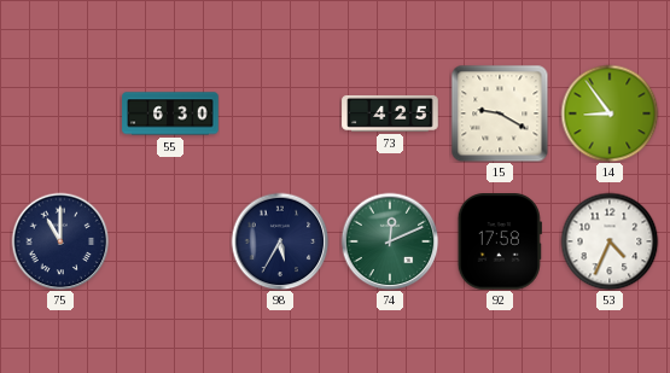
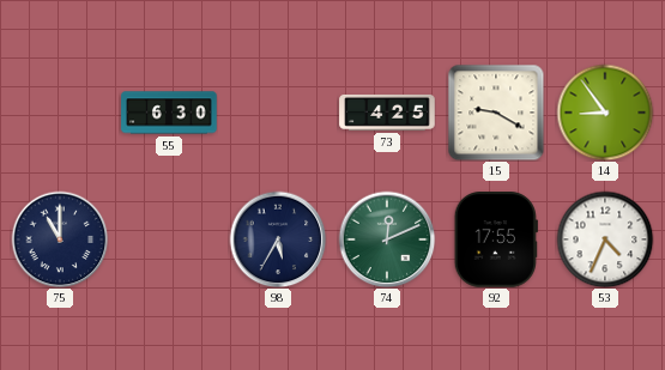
92: 17:58 -> 17:55
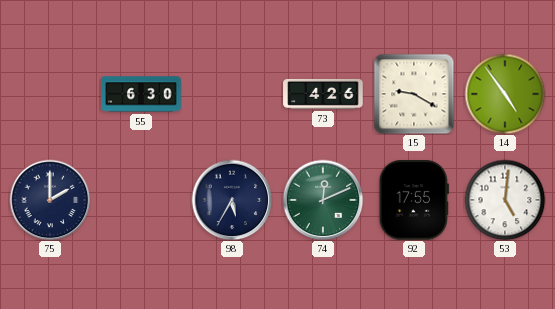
73: 4:25 -> 4:26
14: 8:54 -> 4:54
75: 11:00 -> 2:00
53: 4:34 -> 5:01
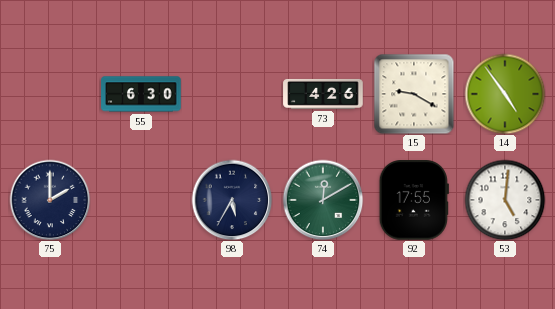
74: 12:11 -> 12:10
